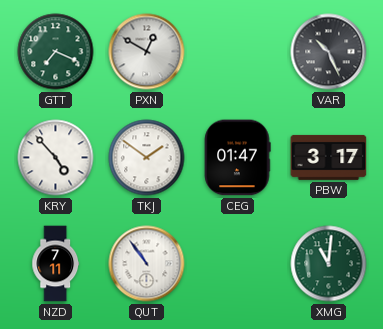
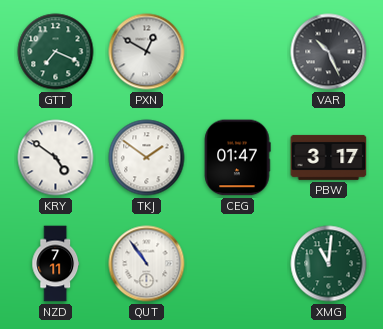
KRY: 4:53 -> 4:51
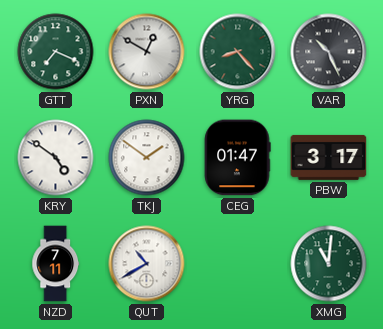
YRG: none -> 8:23
QUT: 10:54 -> 10:40
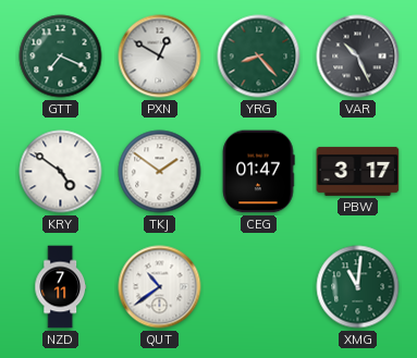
QUT: 10:40 -> 10:39
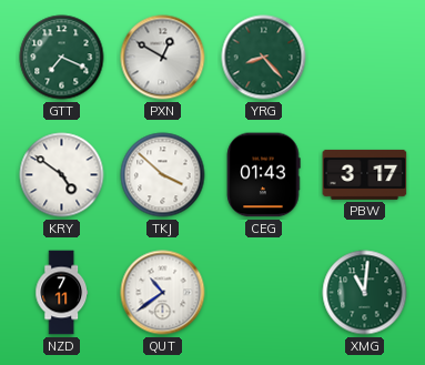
VAR: 10:26 -> none
TKJ: 1:51 -> 3:52
CEG: 01:47 -> 01:43
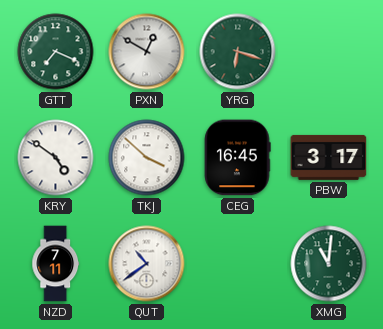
YRG: 8:23 -> 6:18
CEG: 01:43 -> 16:45
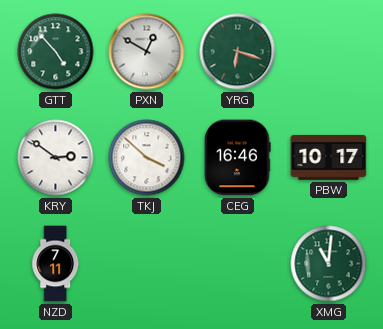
GTT: 7:19 -> 4:53
KRY: 4:51 -> 2:51
CEG: 16:45 -> 16:46
PBW: 3:17 -> 10:17
QUT: 10:39 -> none
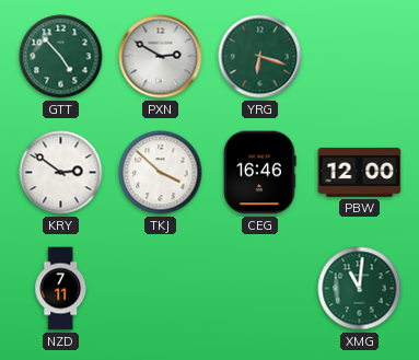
PXN: 12:50 -> 2:50
PBW: 10:17 -> 12:00
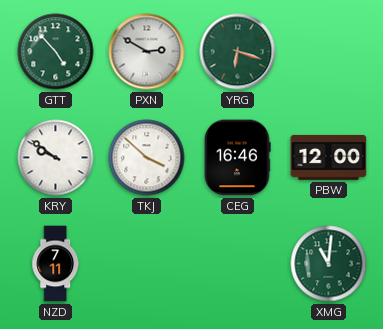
KRY: 2:51 -> 9:51
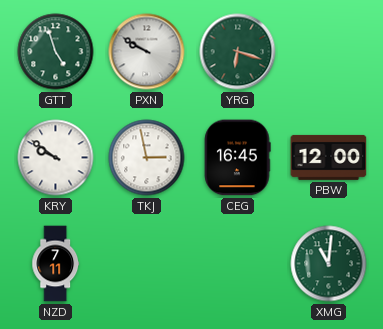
GTT: 4:53 -> 4:57
PXN: 2:50 -> 9:50
TKJ: 3:52 -> 2:58
CEG: 16:46 -> 16:45
